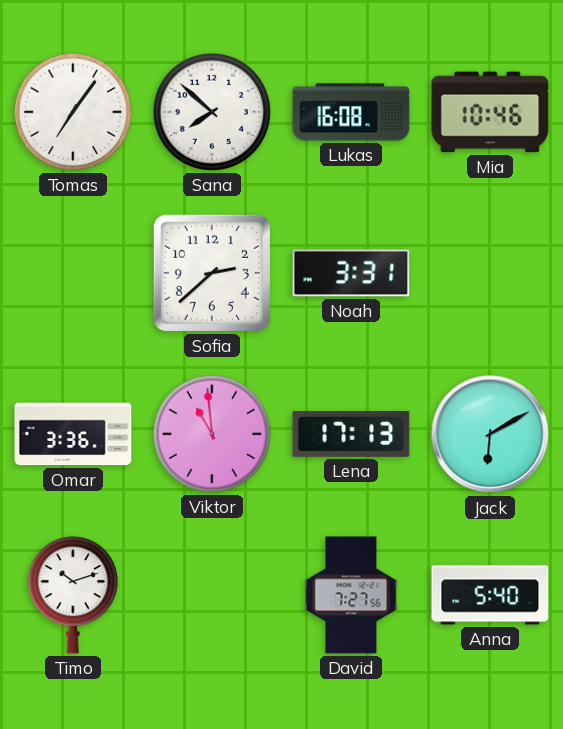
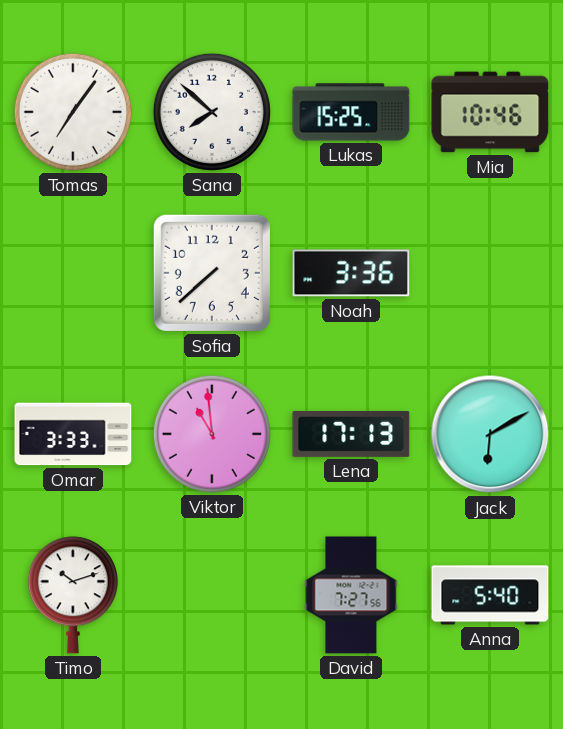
Lukas: 16:08 -> 15:25
Sofia: 2:38 -> 7:38
Noah: 3:31 -> 3:36
Omar: 3:36 -> 3:33
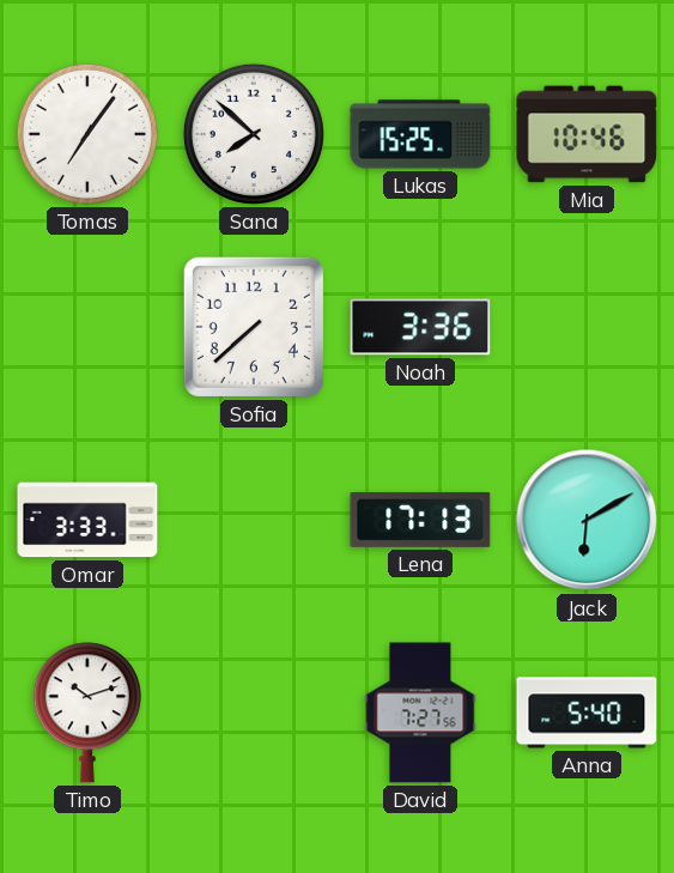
Viktor: 10:59 -> none
